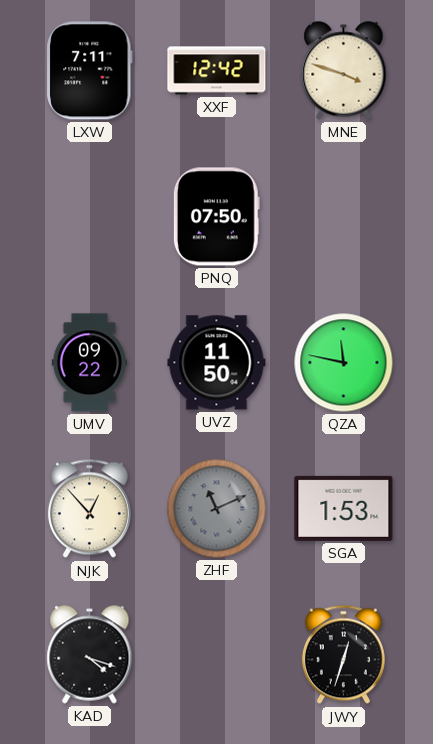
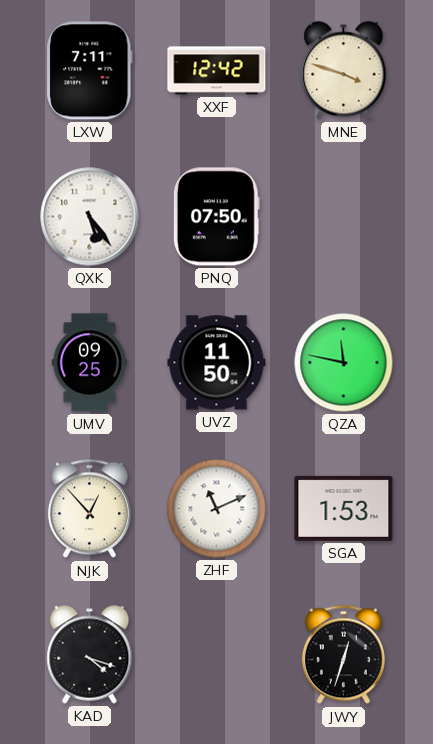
QXK: none -> 5:24
UMV: 09:22 -> 09:25
ZHF dial: grey -> white
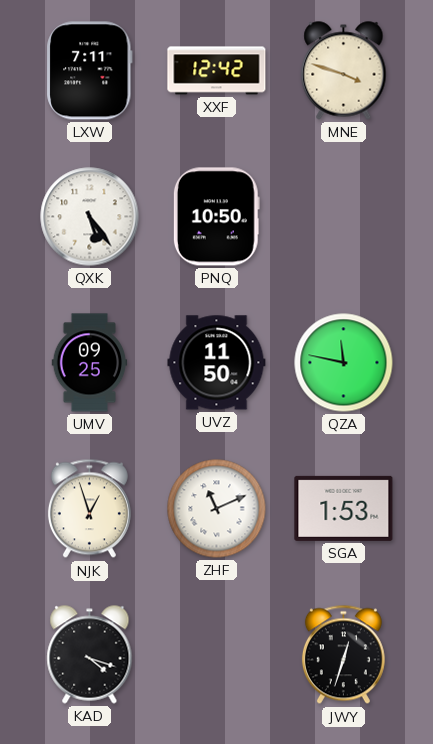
PNQ: 07:50 -> 10:50
NJK: 12:53 -> 12:57
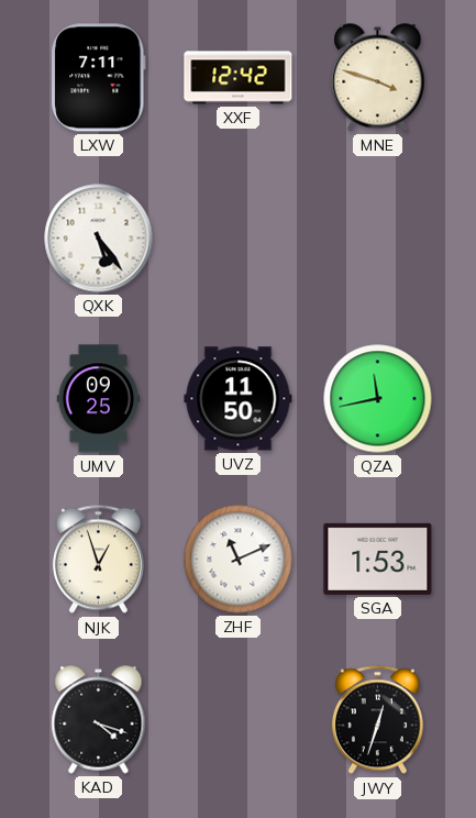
PNQ: 10:50 -> none
QZA: 11:47 -> 11:43
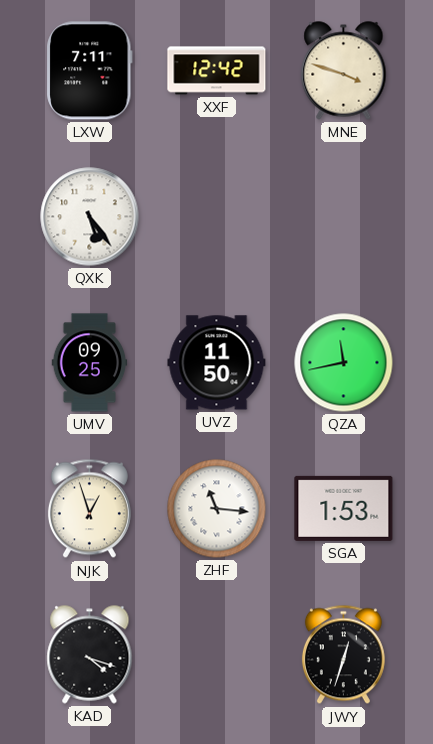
ZHF: 11:11 -> 11:16
